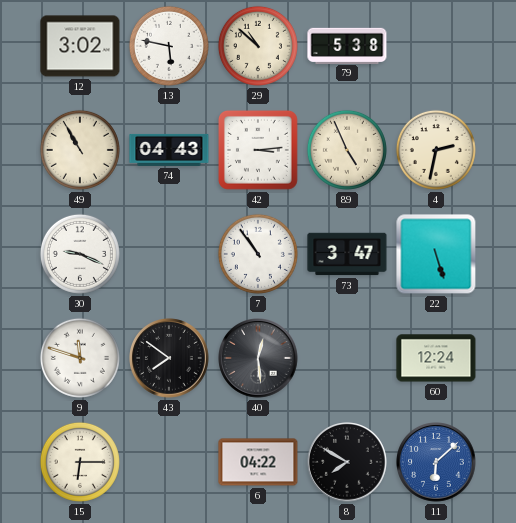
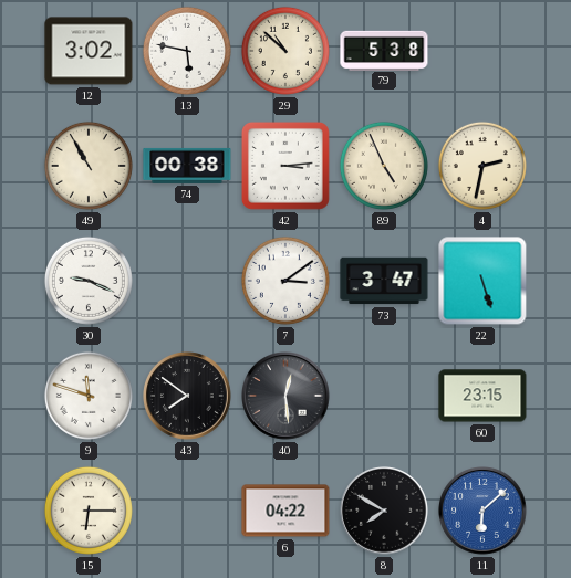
74: 04:43 -> 00:38
7: 10:54 -> 3:09
60: 12:24 -> 23:15
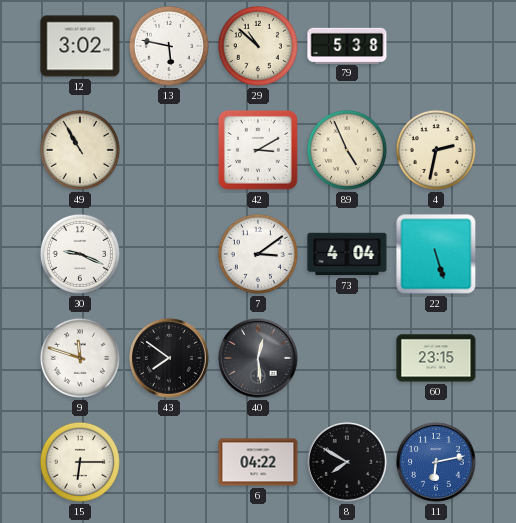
74: 00:38 -> none
42: 3:14 -> 3:10
73: 3:47 -> 4:04
11: 6:08 -> 6:13
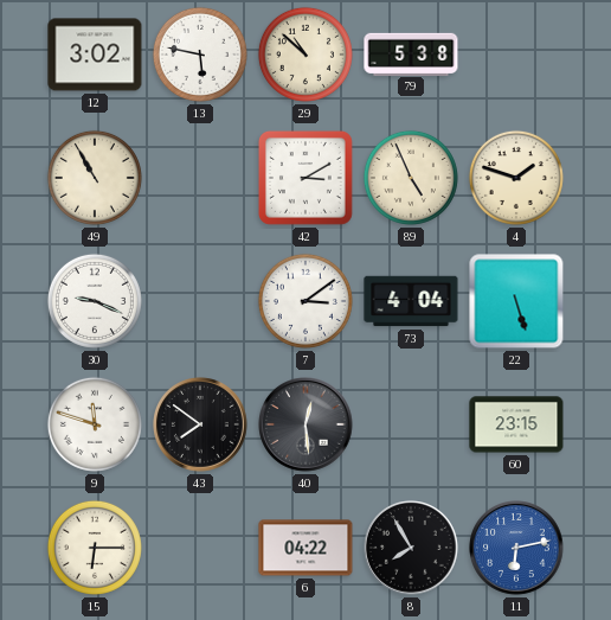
4: 2:32 -> 1:48
8: 7:50 -> 7:55
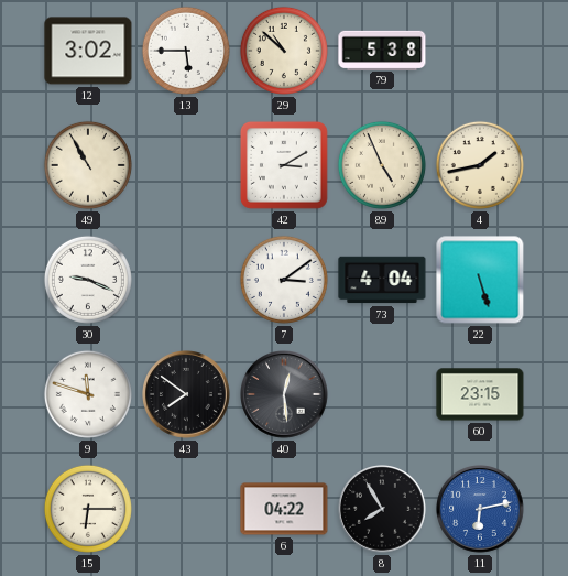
13: 5:47 -> 5:45
4: 1:48 -> 1:43
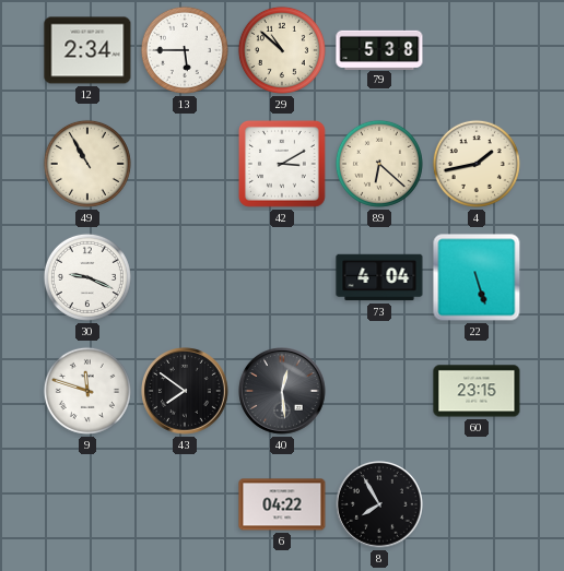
12: 3:02 -> 2:34
89: 4:56 -> 6:22
7: 3:09 -> none
15: 6:15 -> none
11: 6:13 -> none
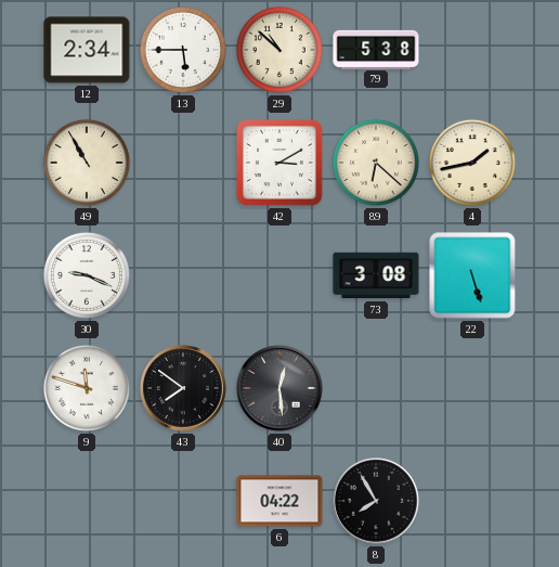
73: 4:04 -> 3:08
60: 23:15 -> none
